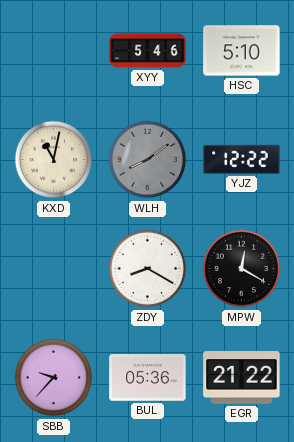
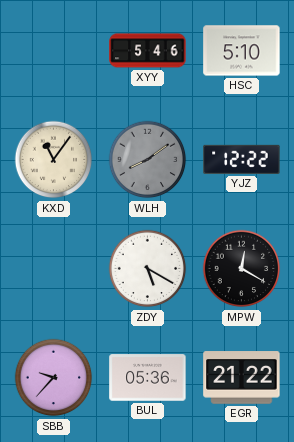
KXD: 11:02 -> 11:06
ZDY: 8:20 -> 5:20
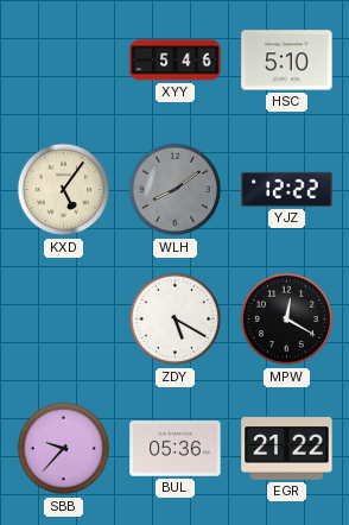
KXD: 11:06 -> 5:06
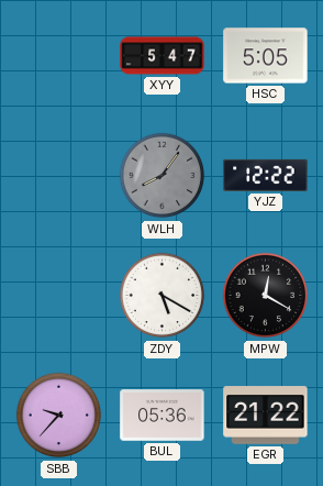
XYY: 5:46 -> 5:47
HSC: 5:10 -> 5:05
KXD: 5:06 -> none
WLH: 8:09 -> 8:06
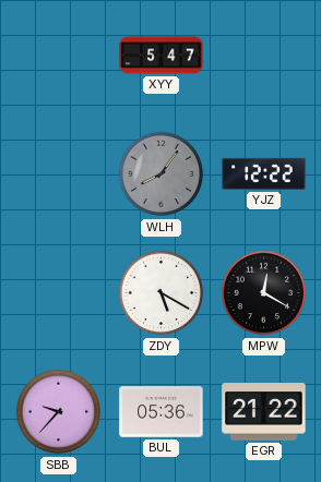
HSC: 5:05 -> none
